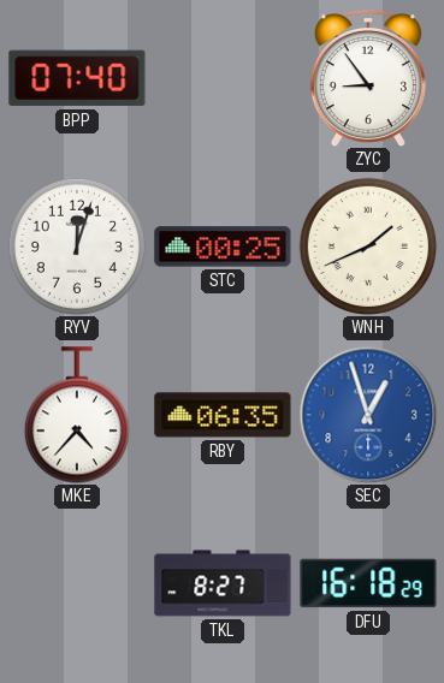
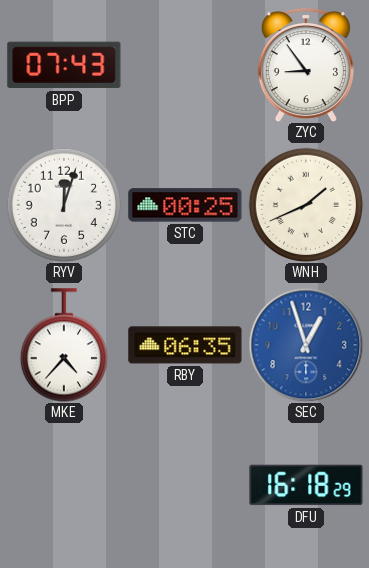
BPP: 07:40 -> 07:43
TKL: 8:27 -> none
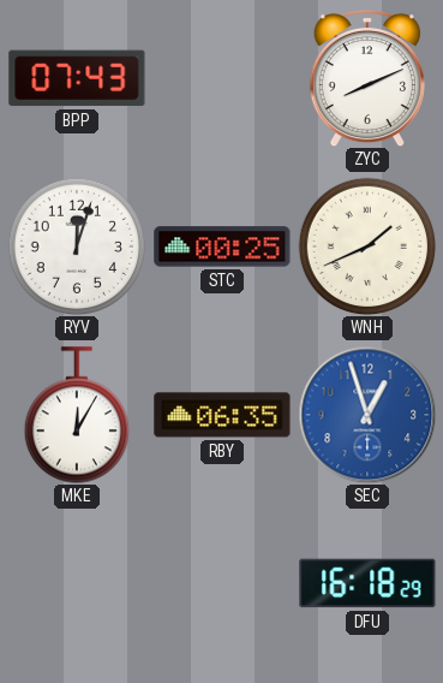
ZYC: 8:54 -> 8:11
MKE: 4:37 -> 12:05
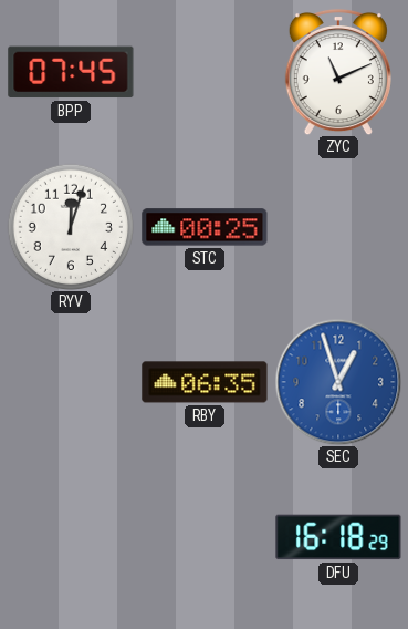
BPP: 07:43 -> 07:45
ZYC: 8:11 -> 11:11
WNH: 1:41 -> none
MKE: 12:05 -> none
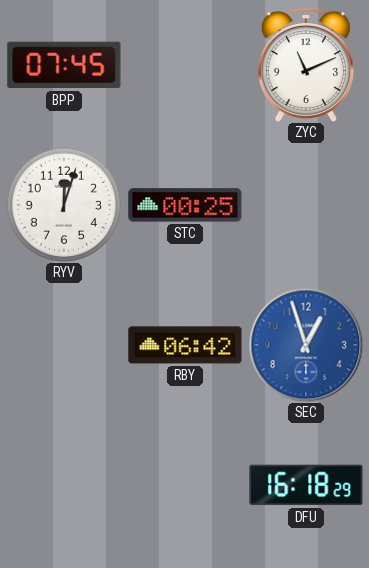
RBY: 06:35 -> 06:42
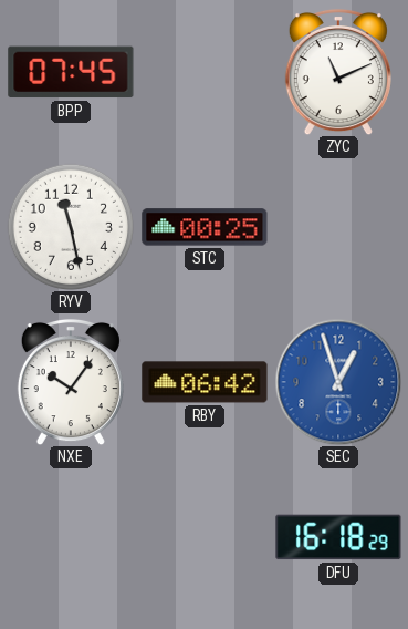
RYV: 12:03 -> 11:28
NXE: none -> 10:06
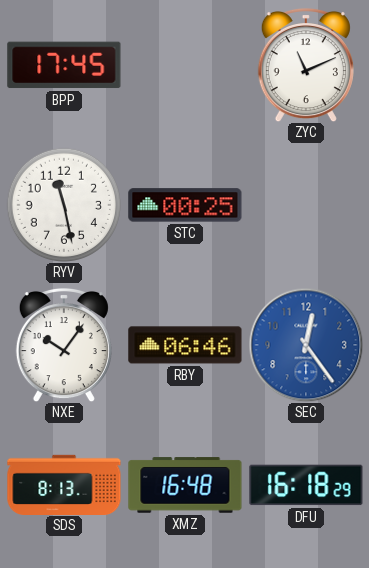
BPP: 07:45 -> 17:45
RBY: 06:42 -> 06:46
SEC: 12:57 -> 12:24
SDS: none -> 8:13
XMZ: none -> 16:48
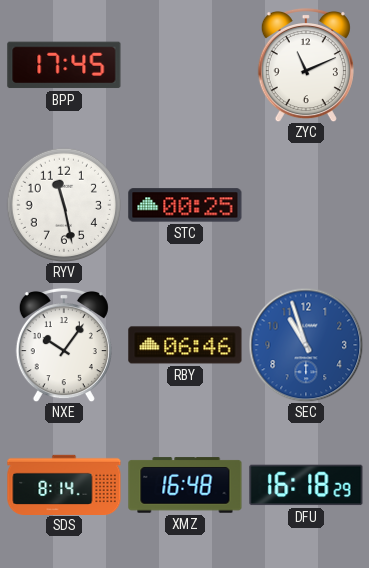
SEC: 12:24 -> 10:57
SDS: 8:13 -> 8:14
